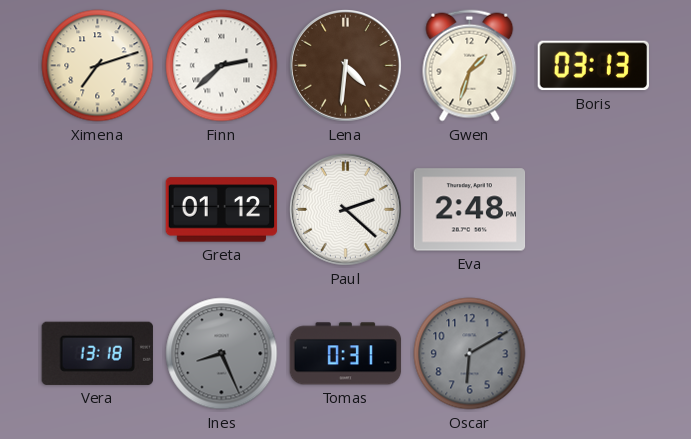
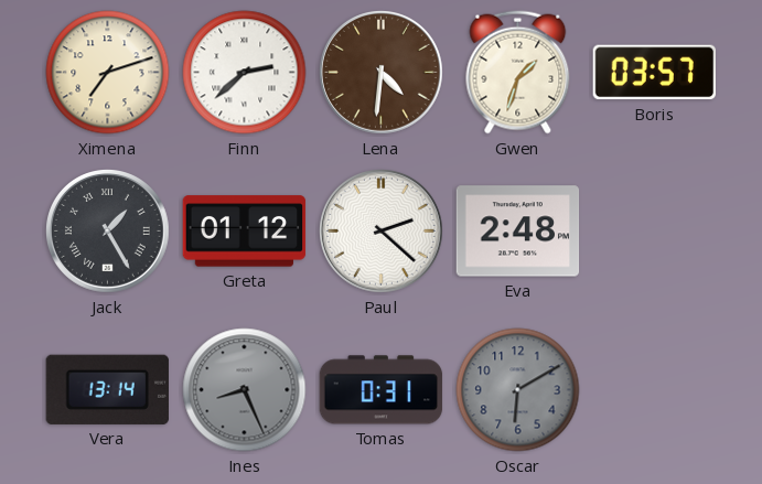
Boris: 03:13 -> 03:57
Jack: none -> 1:25
Vera: 13:18 -> 13:14
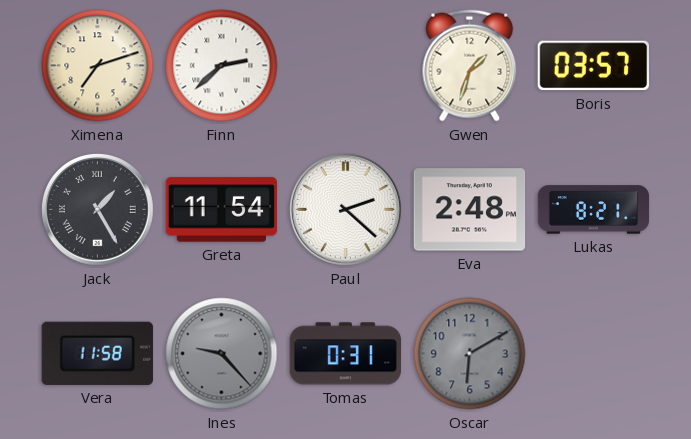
Lena: 4:31 -> none
Greta: 01:12 -> 11:54
Lukas: none -> 8:21
Vera: 13:14 -> 11:58
Ines: 8:26 -> 9:23
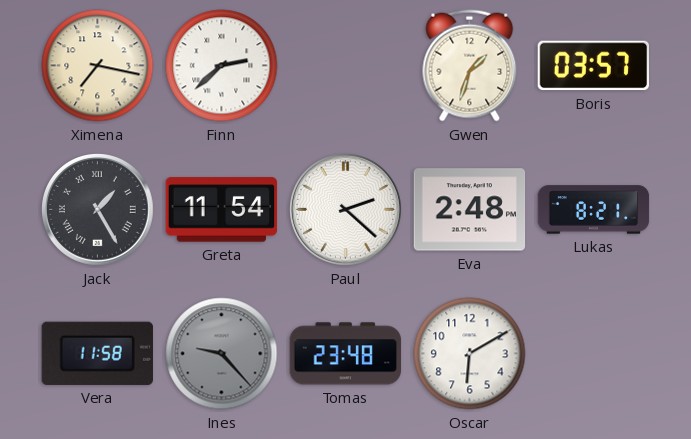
Ximena: 7:12 -> 7:17
Tomas: 0:31 -> 23:48
Oscar dial: grey -> white
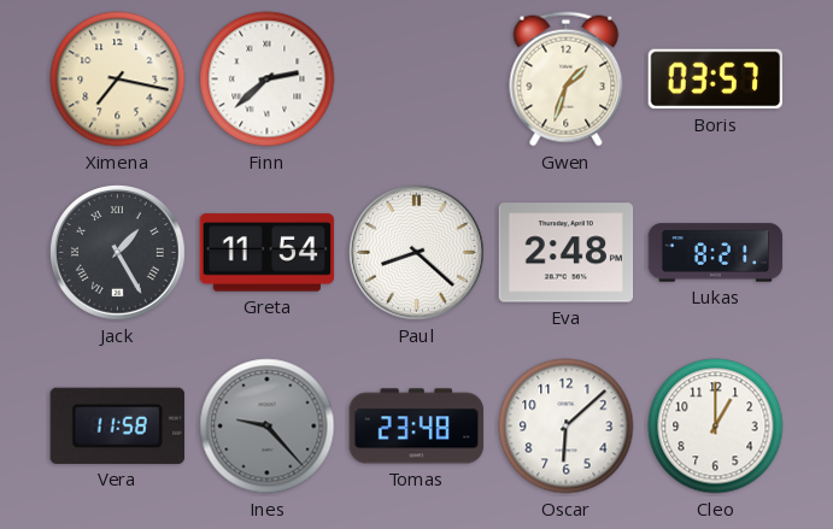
Paul: 2:22 -> 8:22
Oscar: 6:10 -> 6:08
Cleo: none -> 1:00
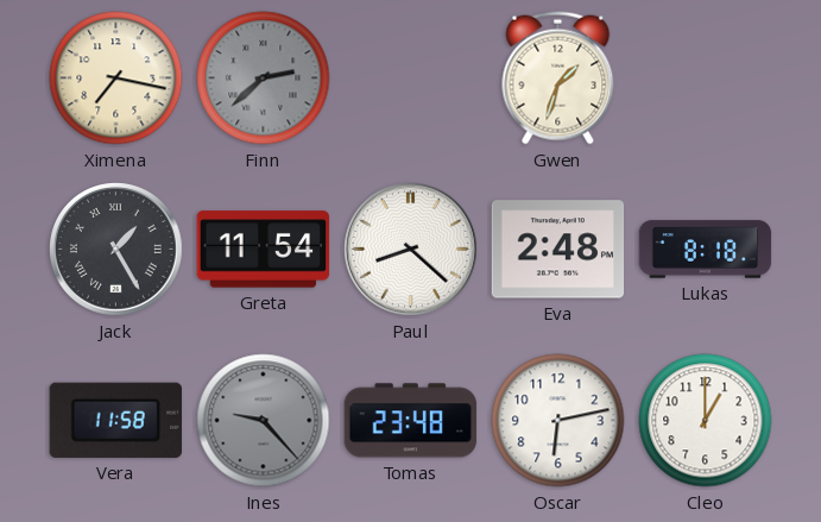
Finn dial: white -> grey
Boris: 03:57 -> none
Lukas: 8:21 -> 8:18
Oscar: 6:08 -> 6:13
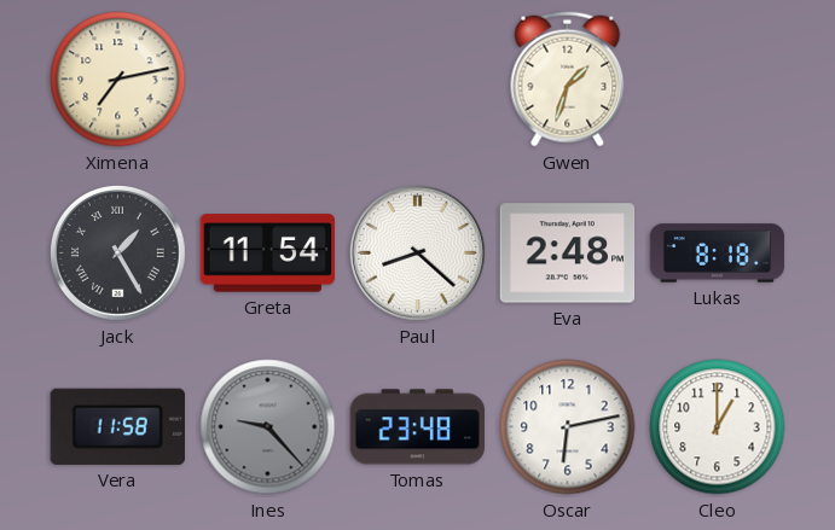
Ximena: 7:17 -> 7:13
Finn: 2:38 -> none
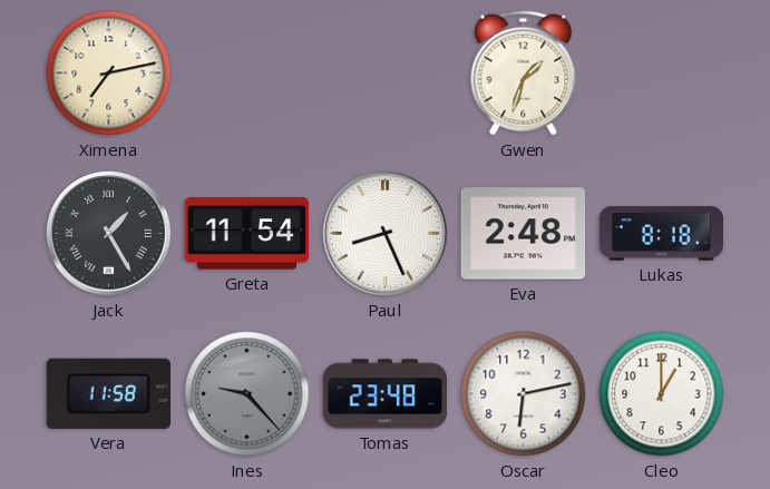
Paul: 8:22 -> 8:26
